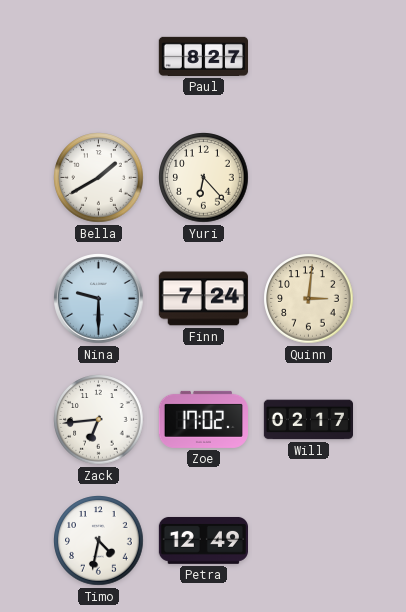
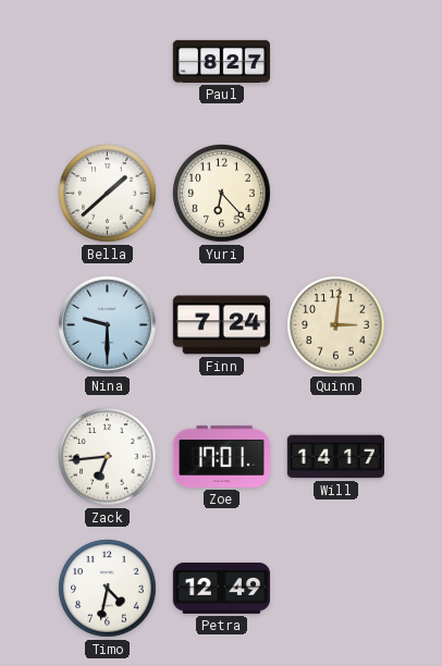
Bella: 1:40 -> 1:38
Zoe: 17:02 -> 17:01
Will: 02:17 -> 14:17
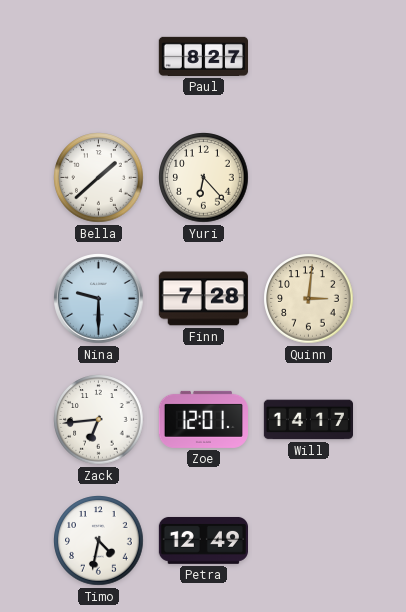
Finn: 7:24 -> 7:28
Zoe: 17:01 -> 12:01
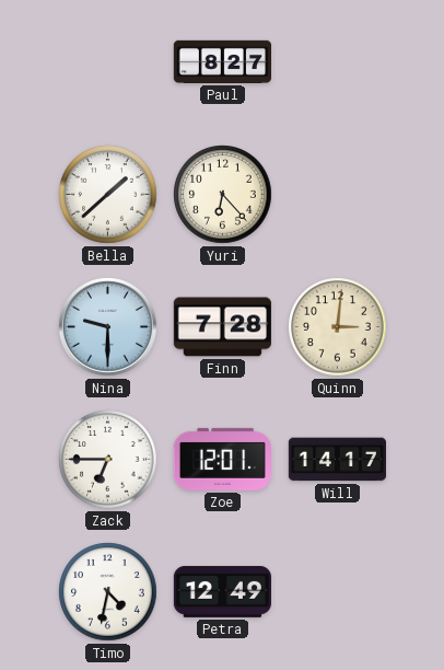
Zack: 6:44 -> 6:45
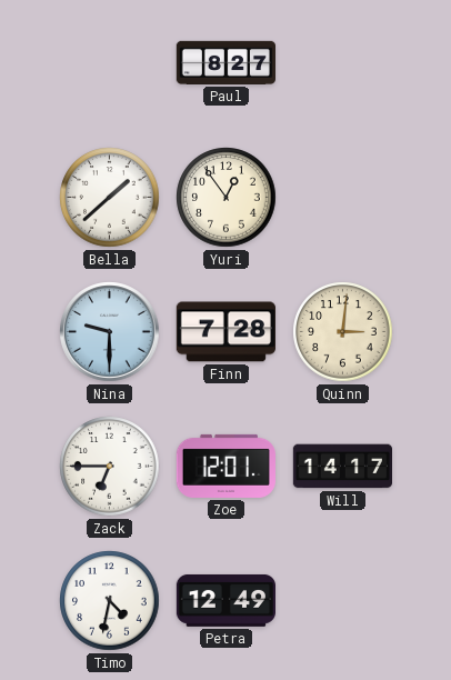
Yuri: 6:23 -> 12:54
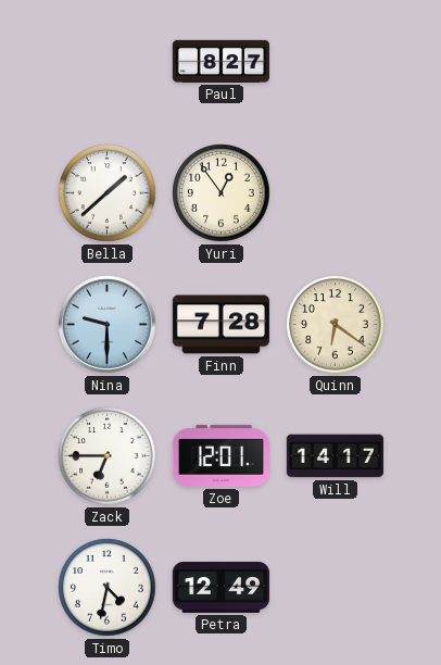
Quinn: 3:01 -> 6:21
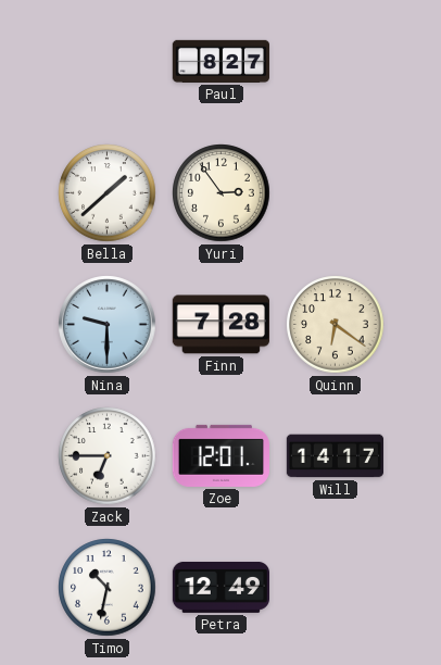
Yuri: 12:54 -> 2:54
Timo: 4:32 -> 10:32
